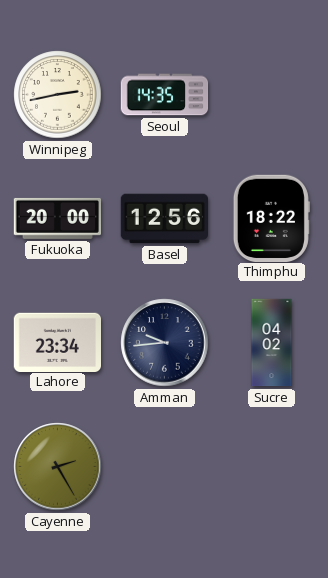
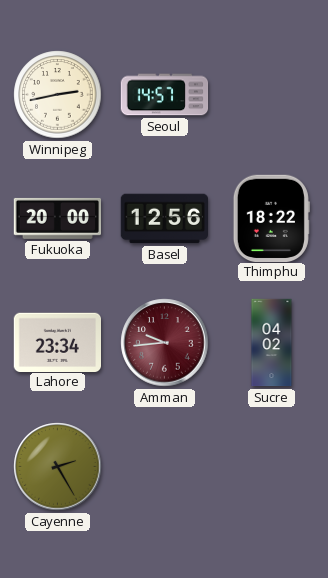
Seoul: 14:35 -> 14:57
Amman dial: navy -> burgundy
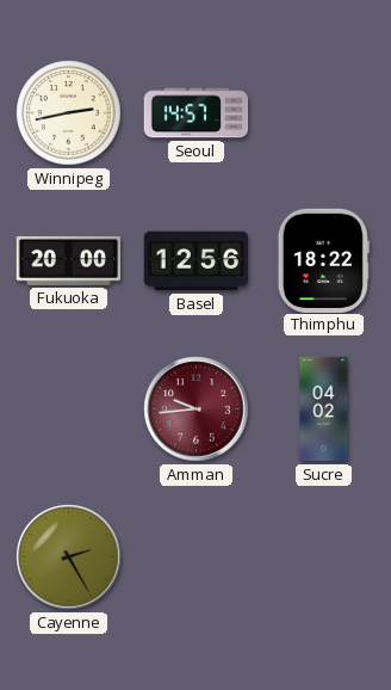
Lahore: 23:34 -> none
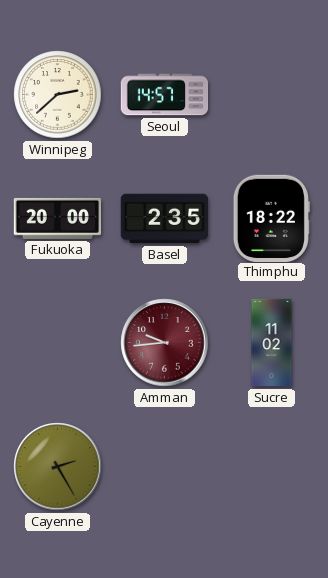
Winnipeg: 2:43 -> 2:38
Basel: 12:56 -> 2:35
Sucre: 04:02 -> 11:02
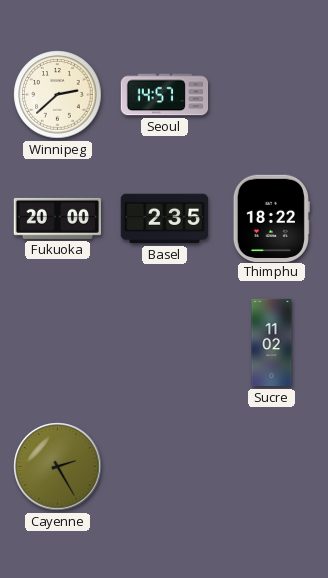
Amman: 9:44 -> none
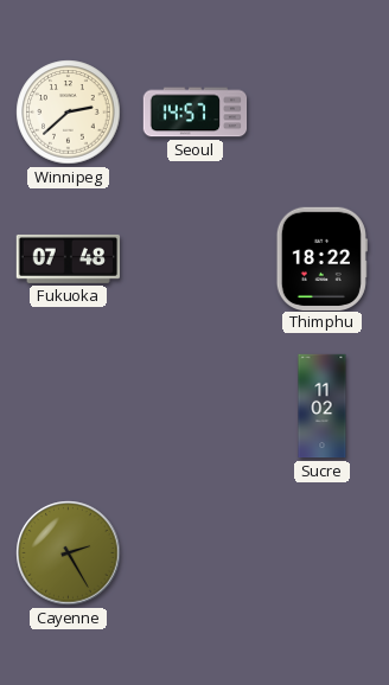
Fukuoka: 20:00 -> 07:48
Basel: 2:35 -> none
